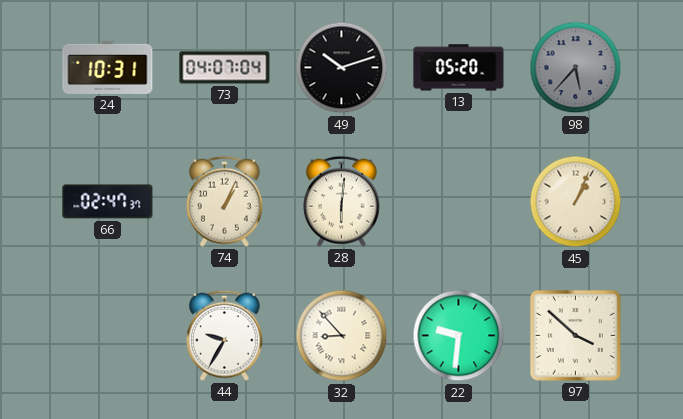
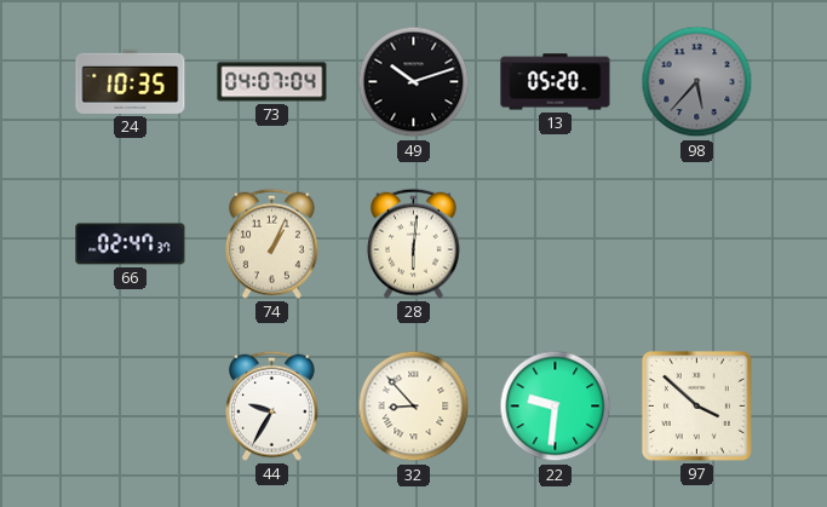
24: 10:31 -> 10:35
45: 1:04 -> none
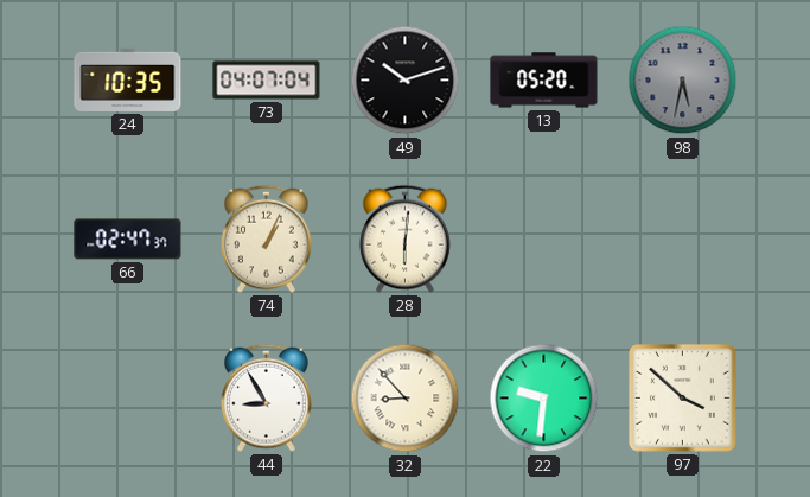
98: 5:37 -> 5:32
44: 9:35 -> 8:55
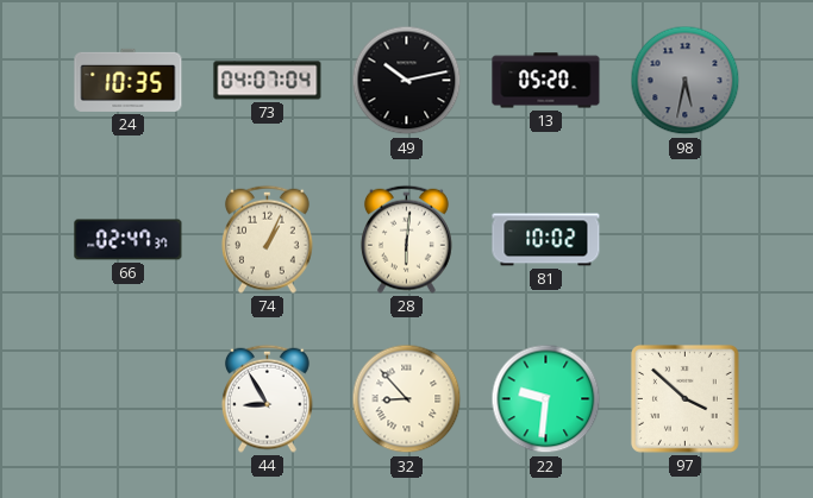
49: 10:12 -> 10:13
81: none -> 10:02
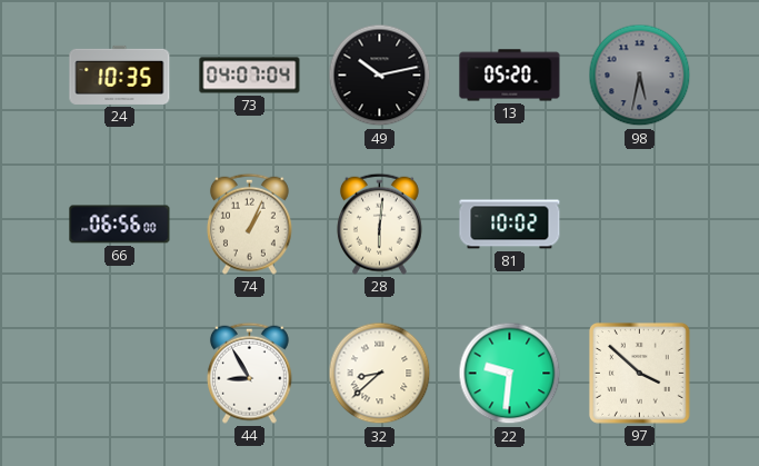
66: 02:47 -> 06:56
32: 8:53 -> 8:38
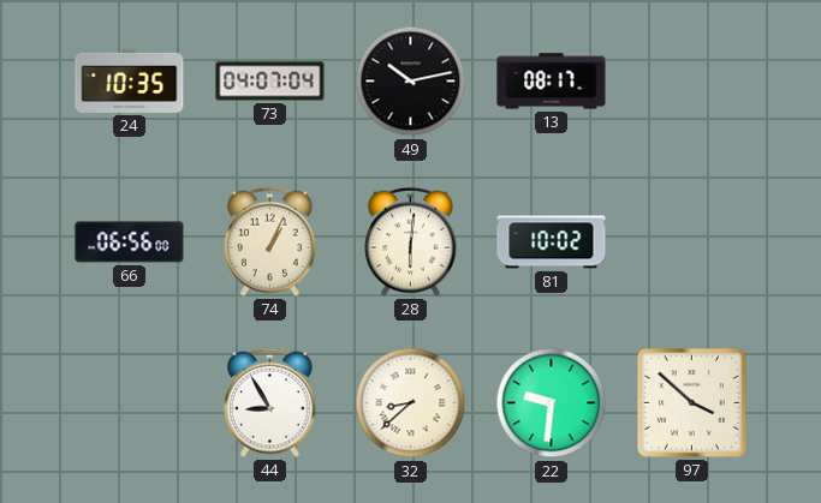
13: 05:20 -> 08:17
98: 5:32 -> none
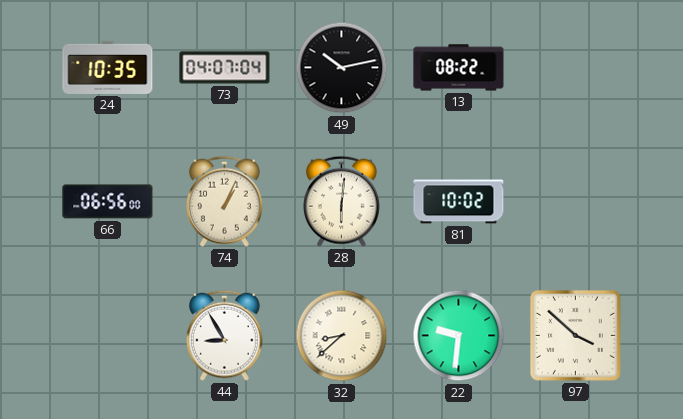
13: 08:17 -> 08:22
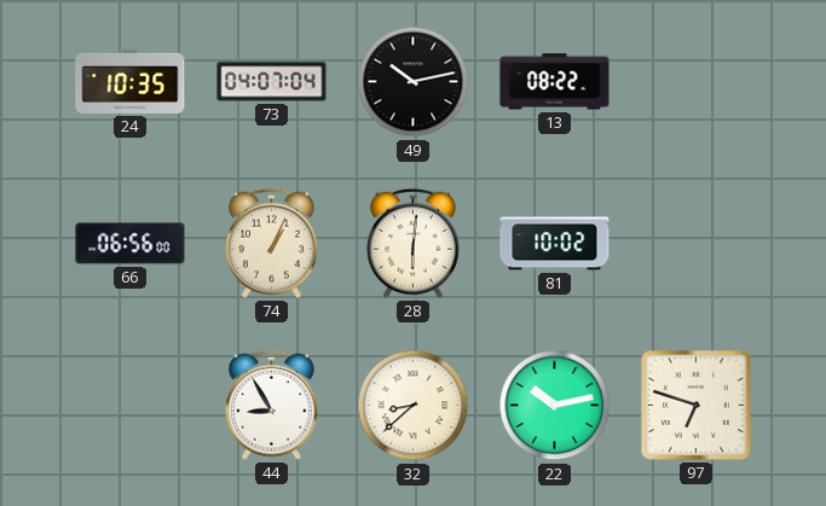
22: 9:31 -> 10:13
97: 3:52 -> 6:48
